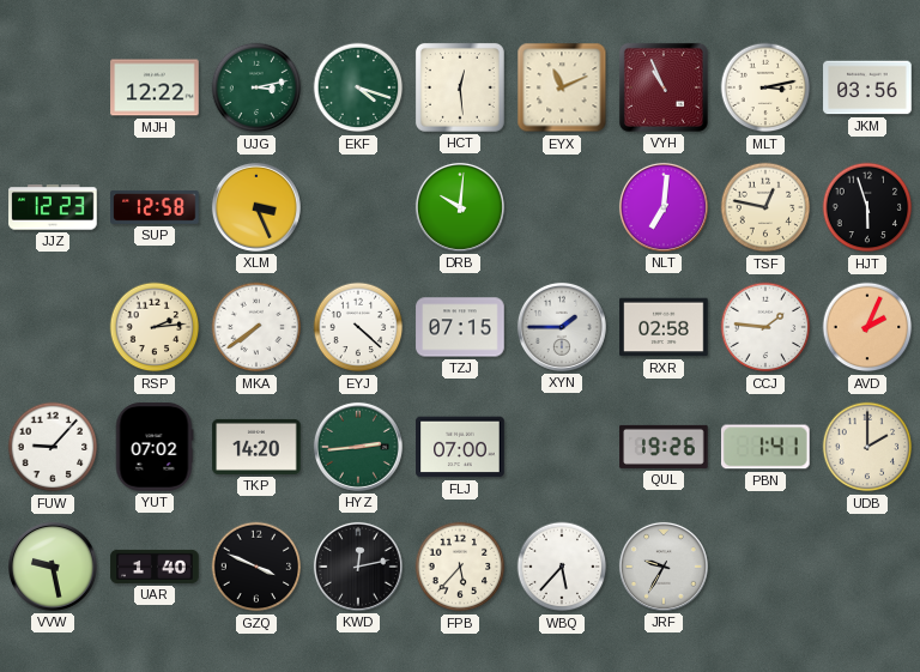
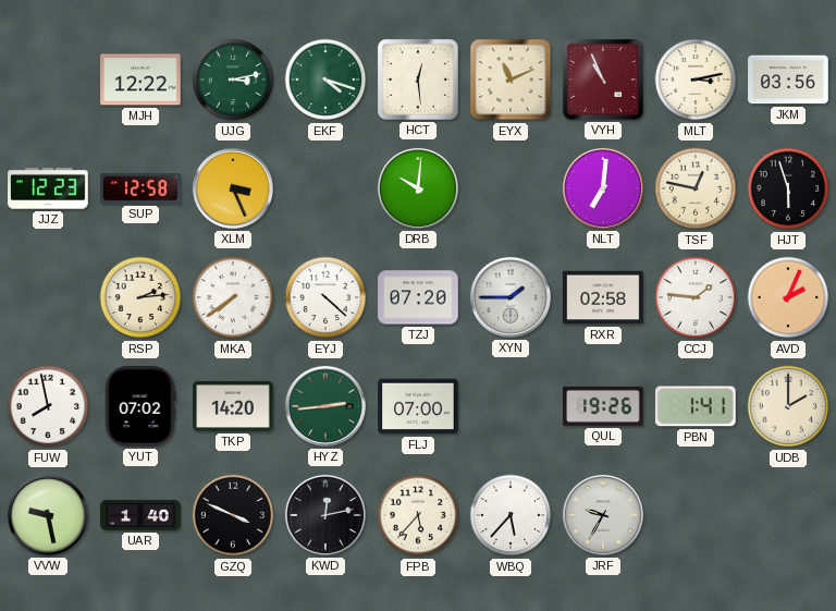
TZJ: 07:15 -> 07:20
FUW: 9:07 -> 7:58
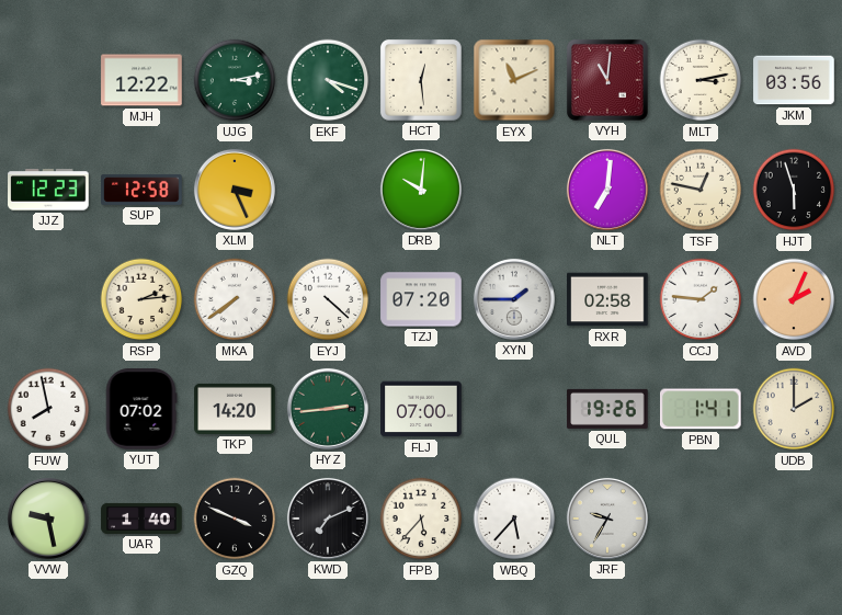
VYH: 10:56 -> 11:01
KWD: 12:13 -> 7:11
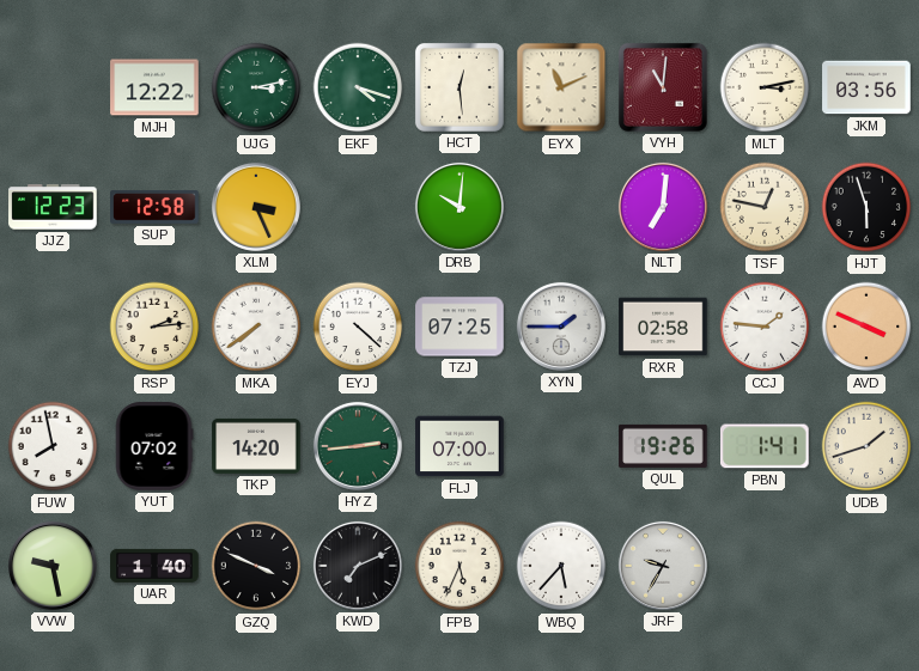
TZJ: 07:20 -> 07:25
AVD: 2:04 -> 3:49
UDB: 2:00 -> 1:42
FPB: 5:37 -> 5:34
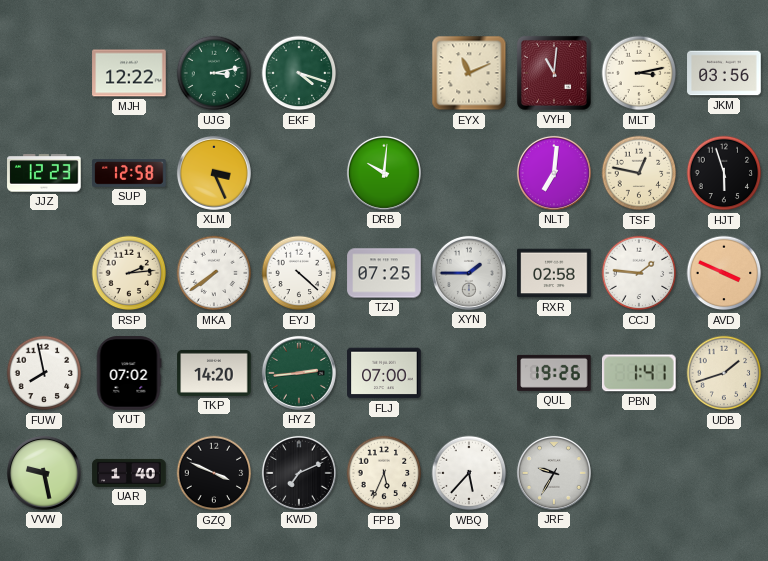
HCT: 12:29 -> none
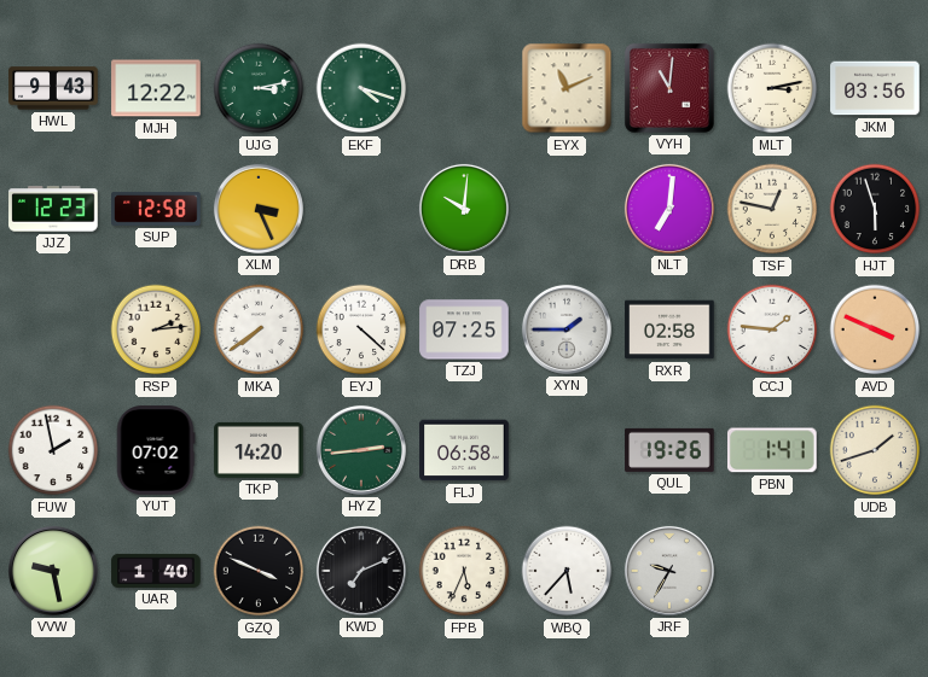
HWL: none -> 9:43
FUW: 7:58 -> 1:58
FLJ: 07:00 -> 06:58
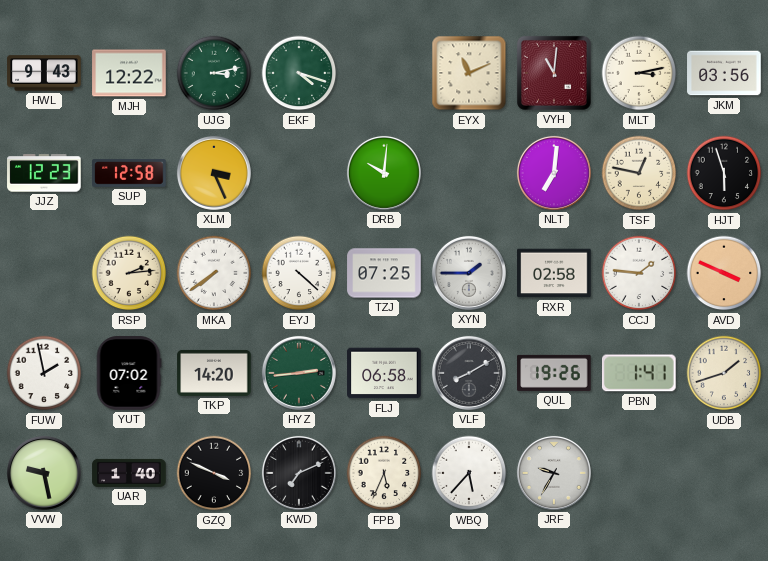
VLF: none -> 8:10
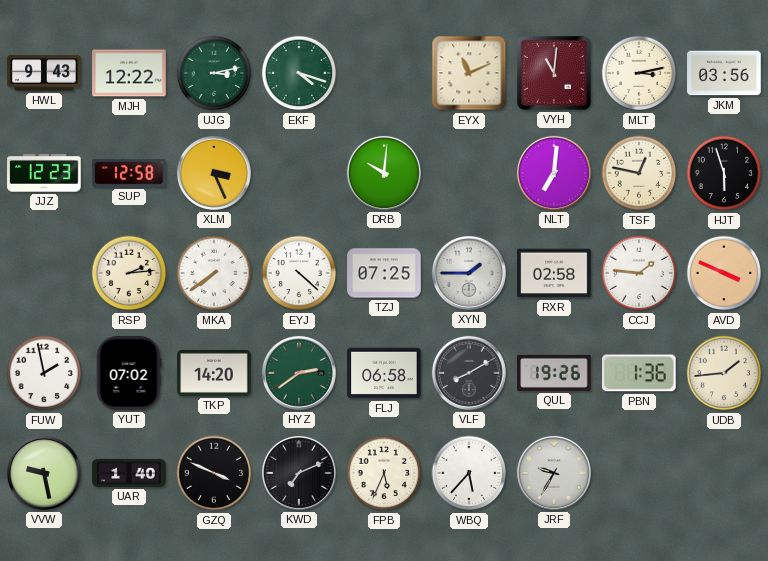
HYZ: 2:44 -> 2:39
PBN: 1:41 -> 1:36
UDB: 1:42 -> 1:44
